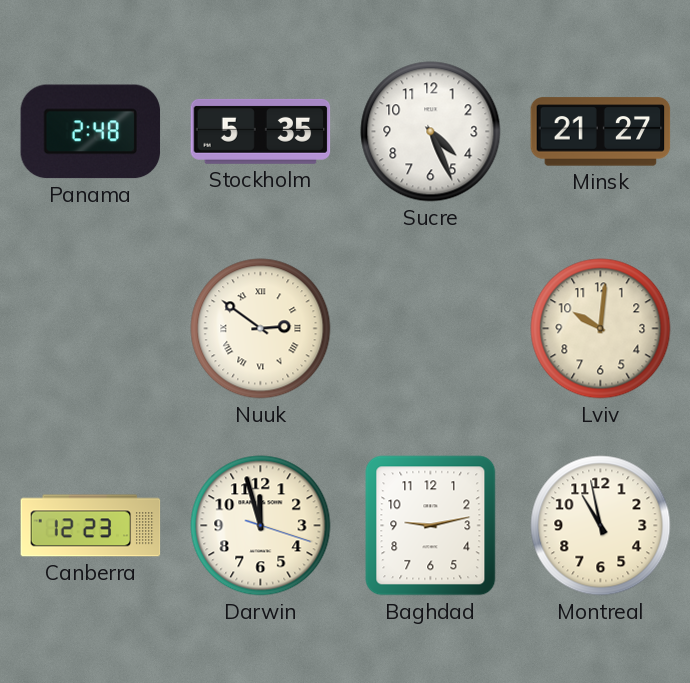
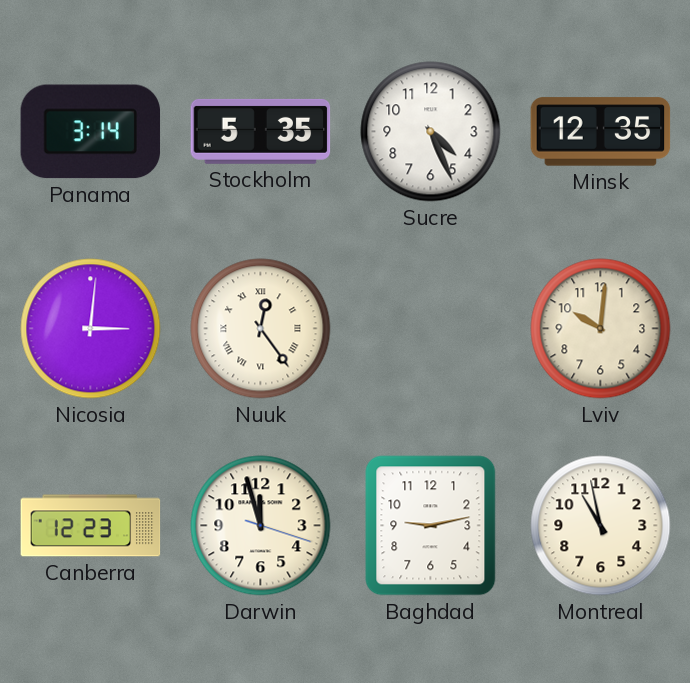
Panama: 2:48 -> 3:14
Minsk: 21:27 -> 12:35
Nicosia: none -> 3:01
Nuuk: 2:51 -> 12:24
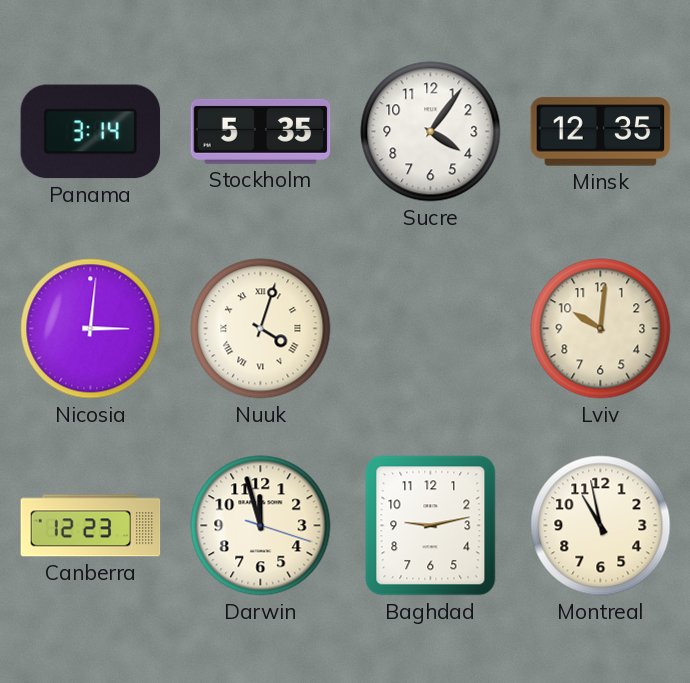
Sucre: 4:26 -> 4:06
Nuuk: 12:24 -> 4:03
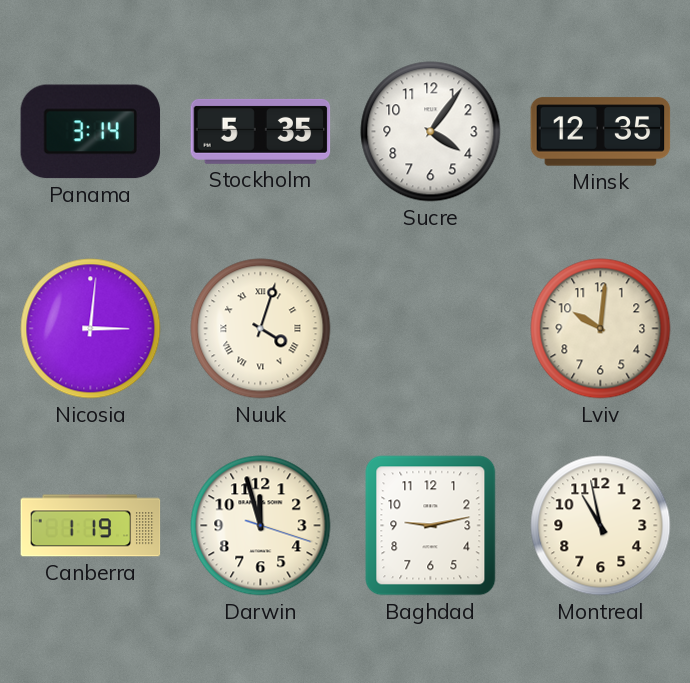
Canberra: 12:23 -> 1:19
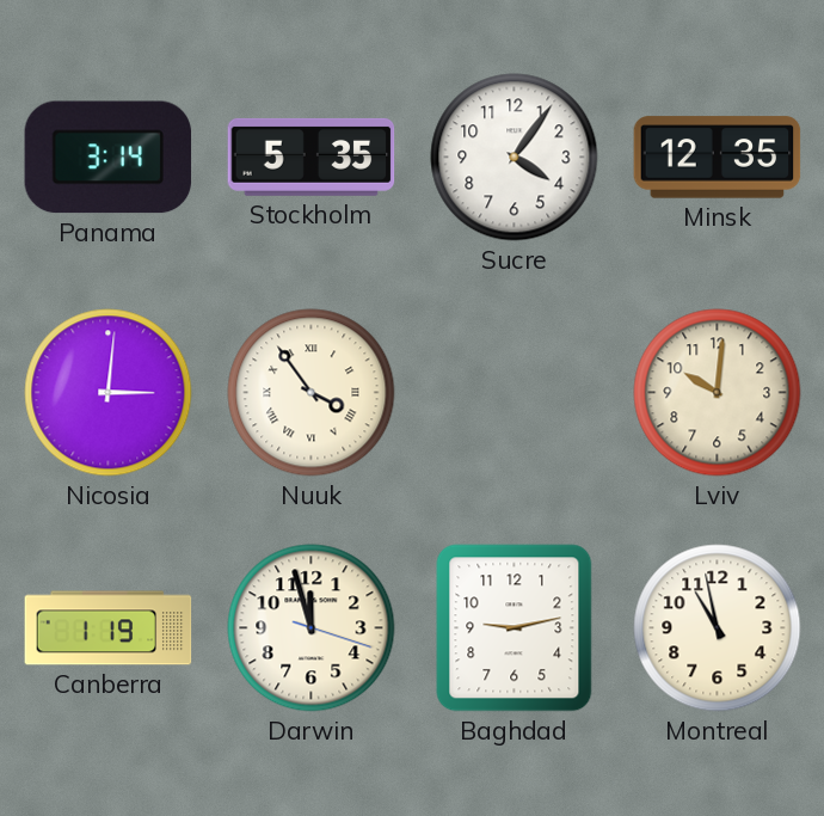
Nuuk: 4:03 -> 3:54
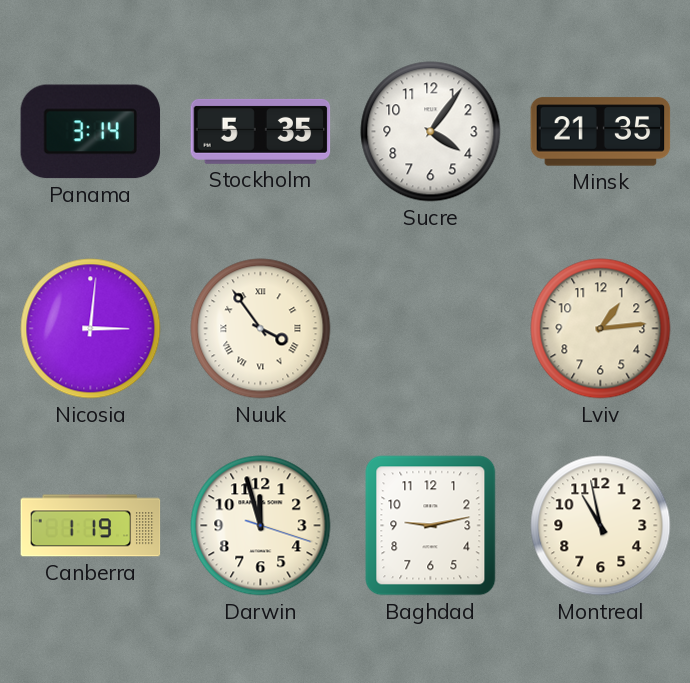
Minsk: 12:35 -> 21:35
Lviv: 10:01 -> 1:14
